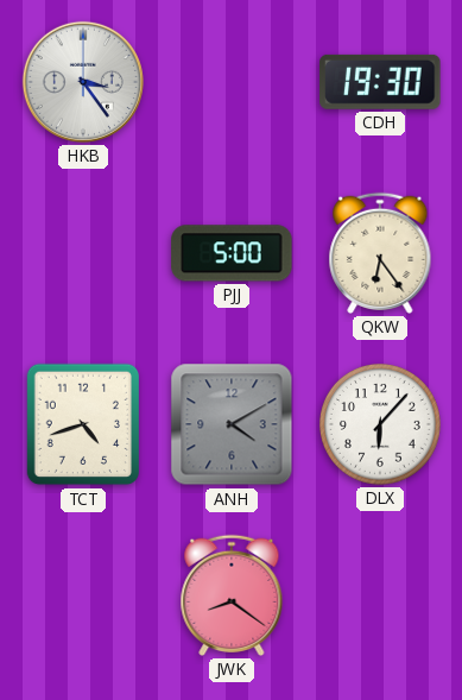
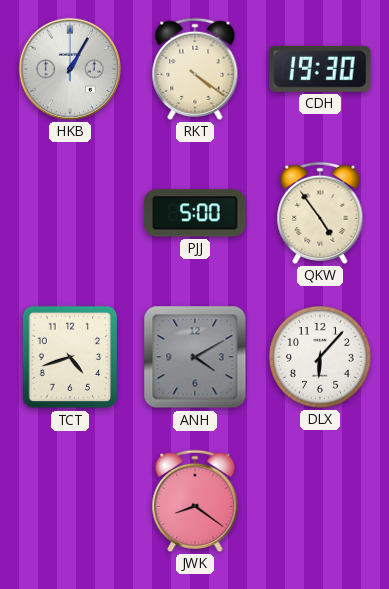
HKB: 3:24 -> 1:05
RKT: none -> 4:21
QKW: 6:24 -> 4:54
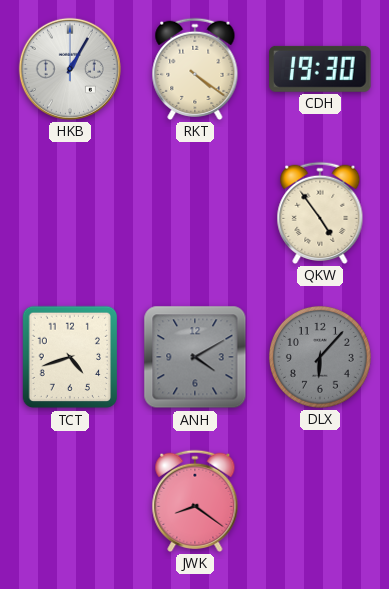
PJJ: 5:00 -> none
DLX dial: white -> grey
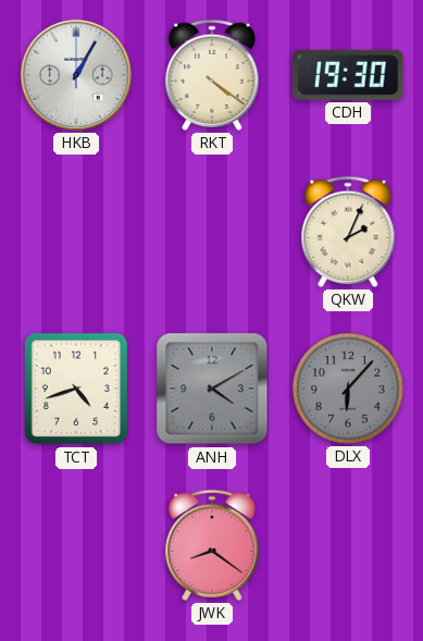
QKW: 4:54 -> 2:04
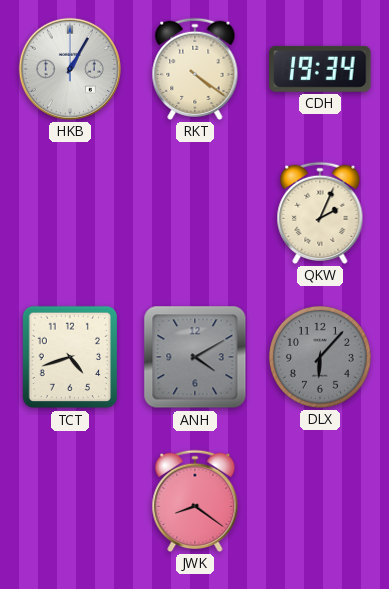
CDH: 19:30 -> 19:34
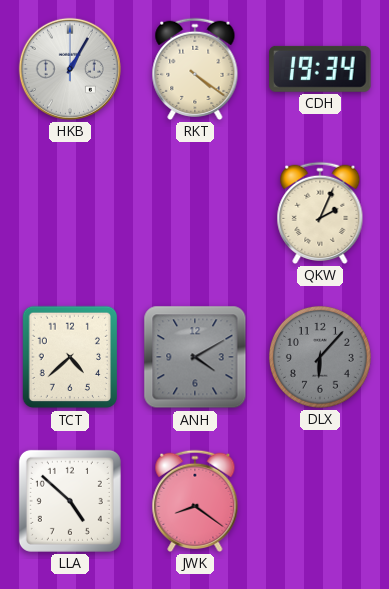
TCT: 4:42 -> 4:38
LLA: none -> 4:52
